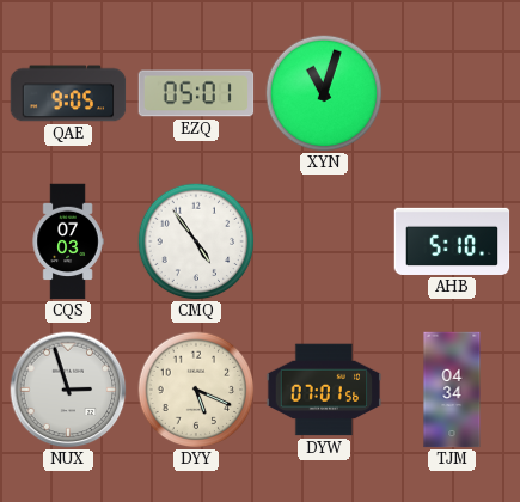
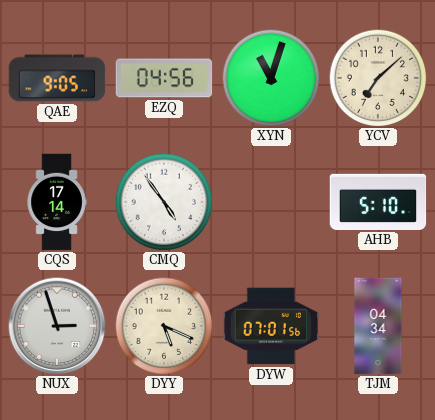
EZQ: 05:01 -> 04:56
YCV: none -> 7:08
CQS: 07:03 -> 17:14
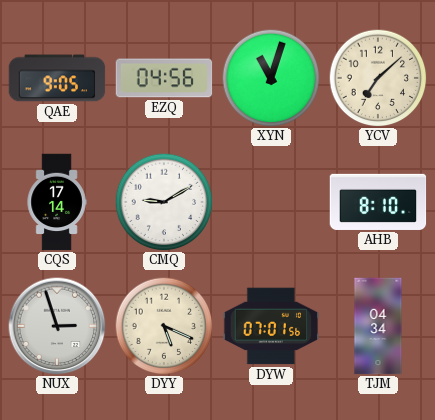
CMQ: 4:54 -> 9:10
AHB: 5:10 -> 8:10
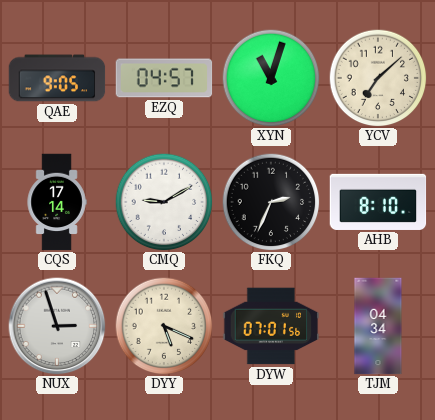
EZQ: 04:56 -> 04:57
FKQ: none -> 2:34
